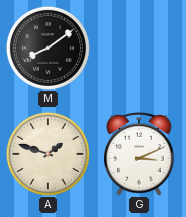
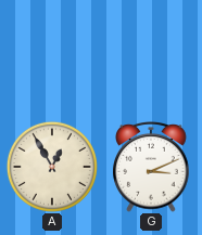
M: 8:09 -> none
A: 1:48 -> 12:55
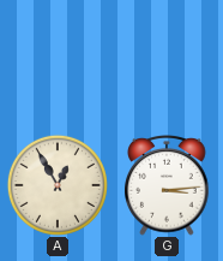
G: 3:11 -> 3:14
